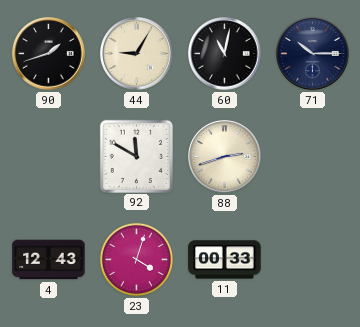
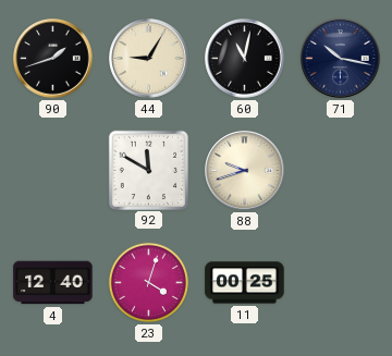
71: 10:15 -> 10:17
88: 2:42 -> 9:42
4: 12:43 -> 12:40
11: 00:33 -> 00:25
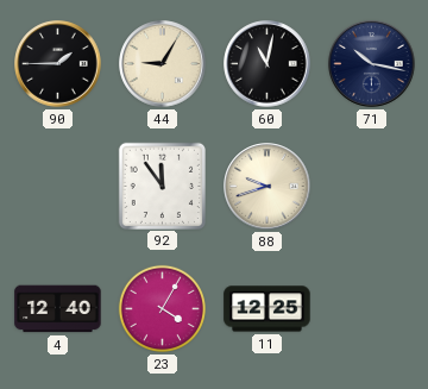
90: 1:42 -> 1:45
92: 11:50 -> 11:54
23: 4:03 -> 4:05
11: 00:25 -> 12:25
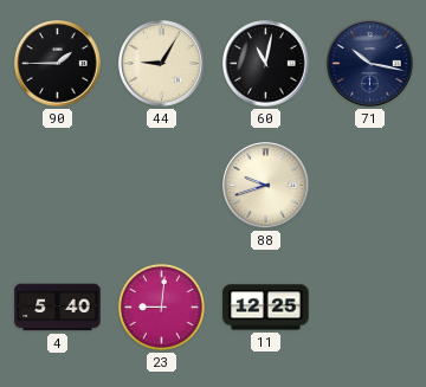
92: 11:54 -> none
4: 12:40 -> 5:40
23: 4:05 -> 9:01
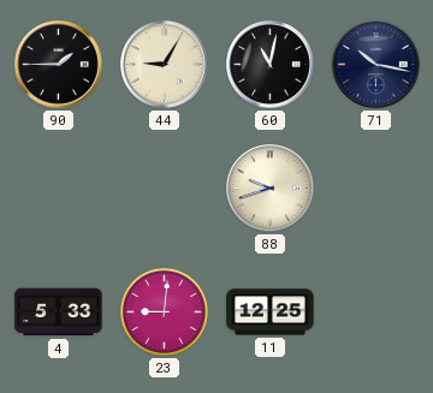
4: 5:40 -> 5:33
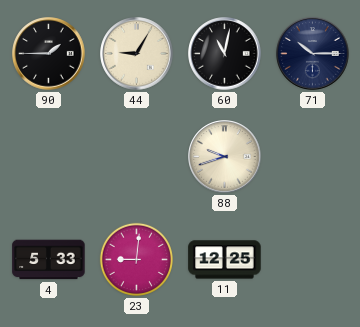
71: 10:17 -> 10:15
